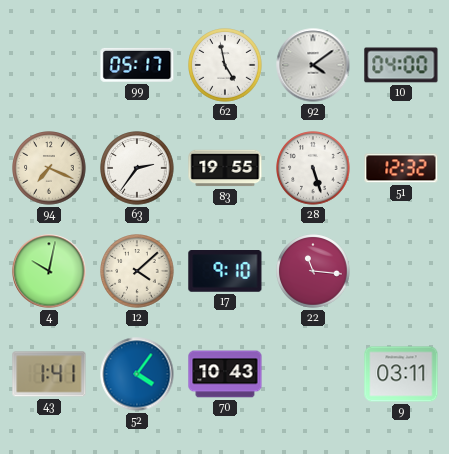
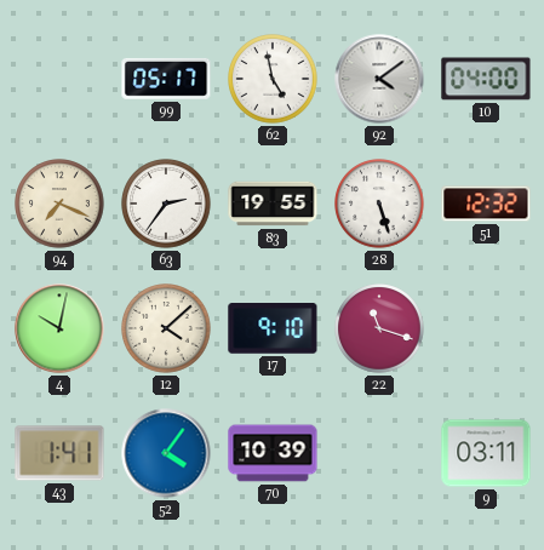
22: 11:16 -> 11:18
70: 10:43 -> 10:39
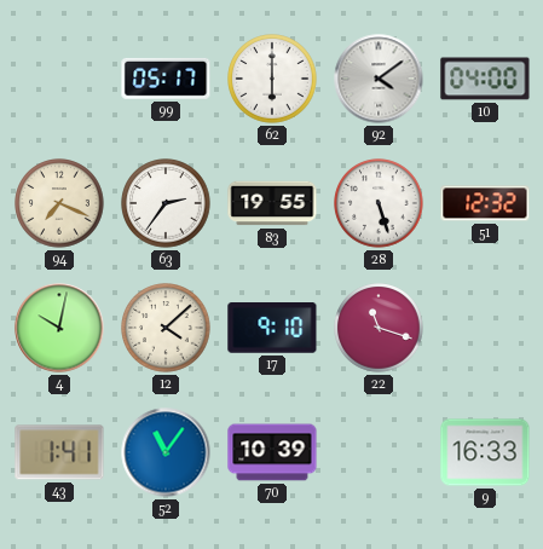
62: 4:58 -> 6:00
52: 4:06 -> 11:06
9: 03:11 -> 16:33
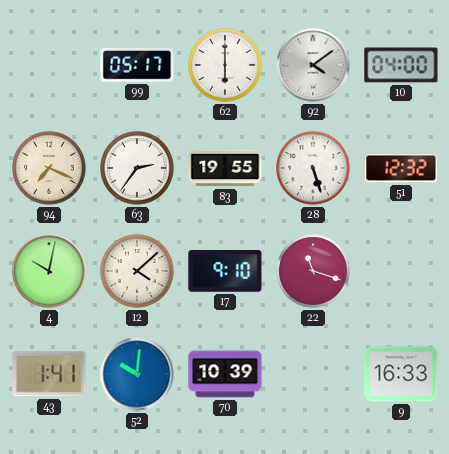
52: 11:06 -> 10:01
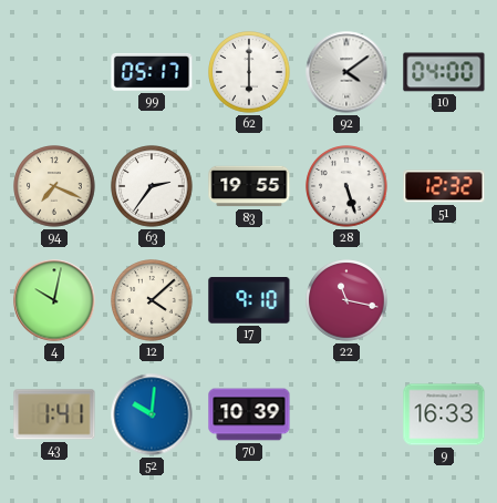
22: 11:18 -> 11:17
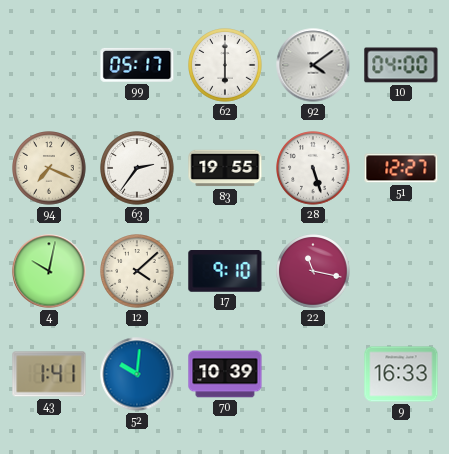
51: 12:32 -> 12:27
